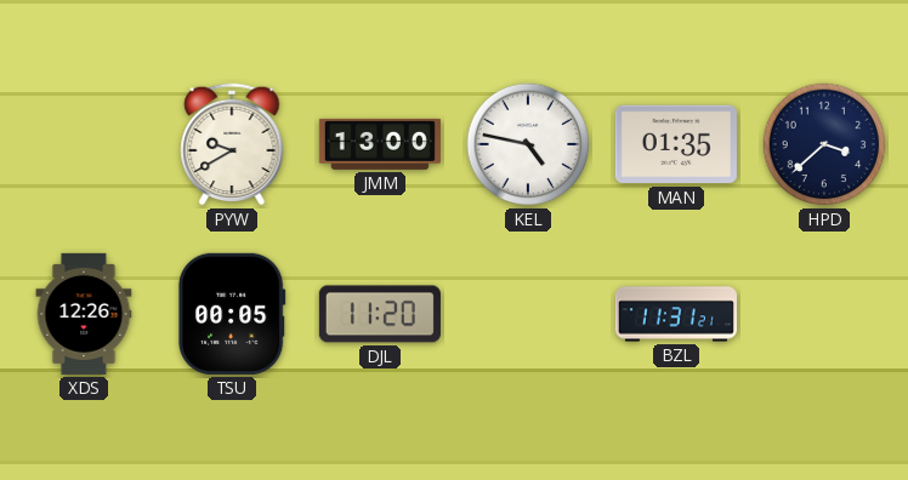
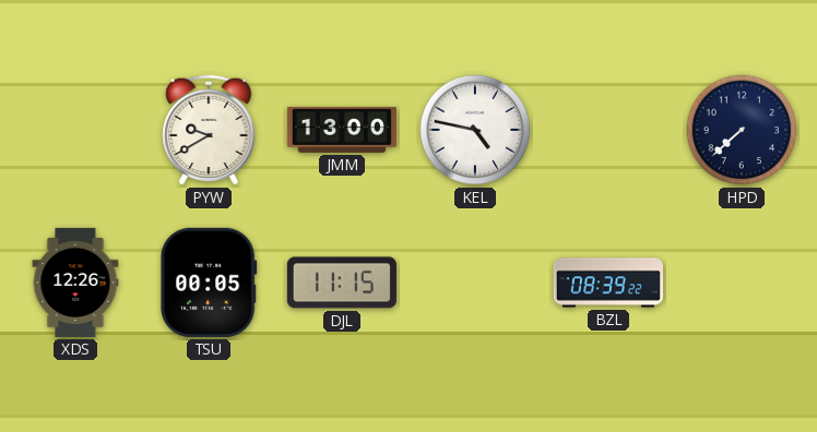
MAN: 01:35 -> none
HPD: 3:38 -> 7:38
DJL: 11:20 -> 11:15
BZL: 11:31 -> 08:39
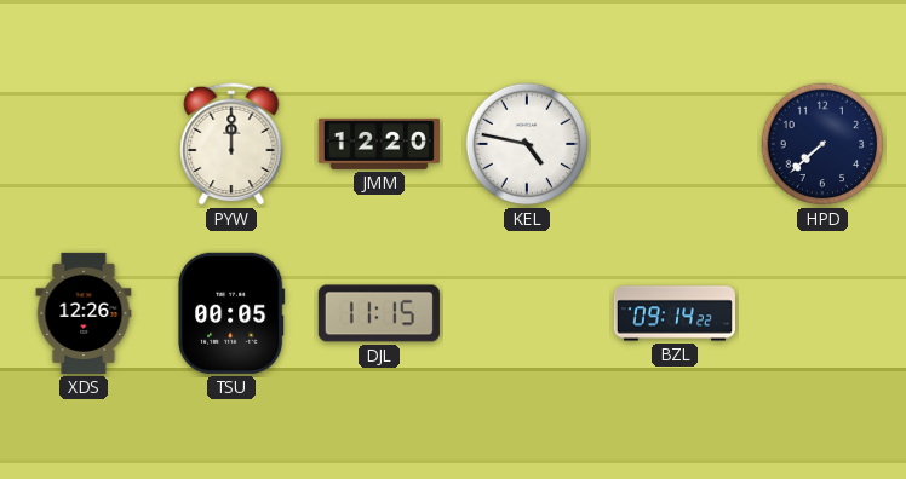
PYW: 9:40 -> 12:00
JMM: 13:00 -> 12:20
BZL: 08:39 -> 09:14
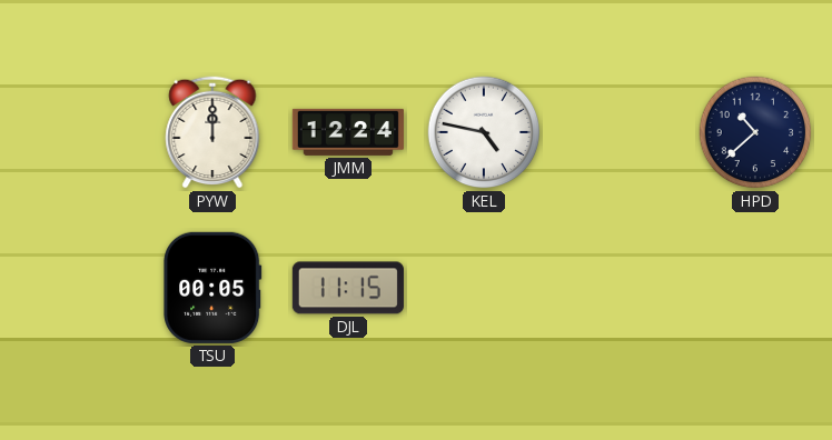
JMM: 12:20 -> 12:24
HPD: 7:38 -> 10:38
XDS: 12:26 -> none
BZL: 09:14 -> none
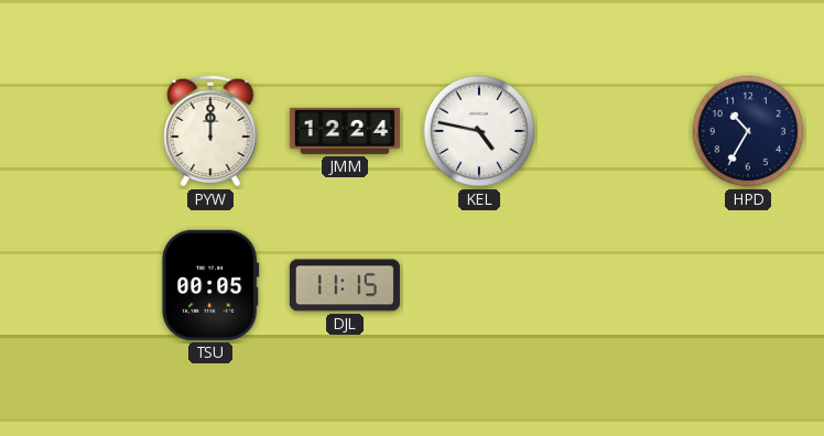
HPD: 10:38 -> 10:35
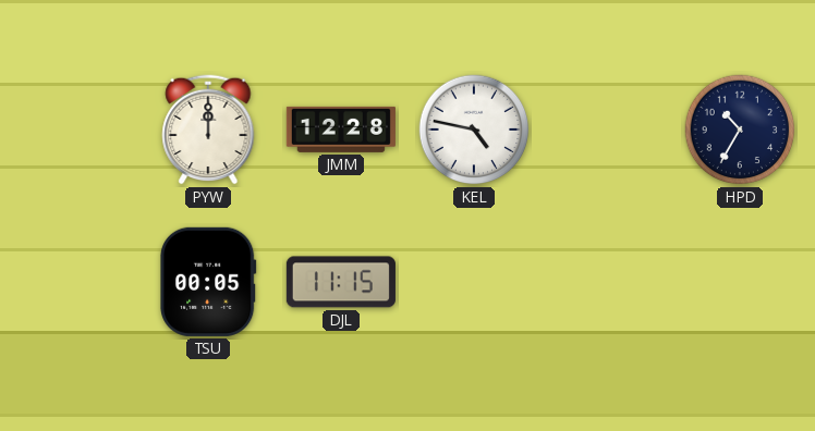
JMM: 12:24 -> 12:28
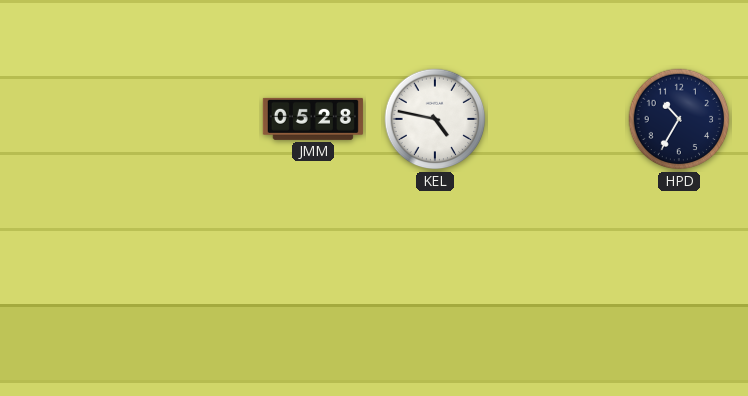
PYW: 12:00 -> none
JMM: 12:28 -> 05:28
TSU: 00:05 -> none
DJL: 11:15 -> none
